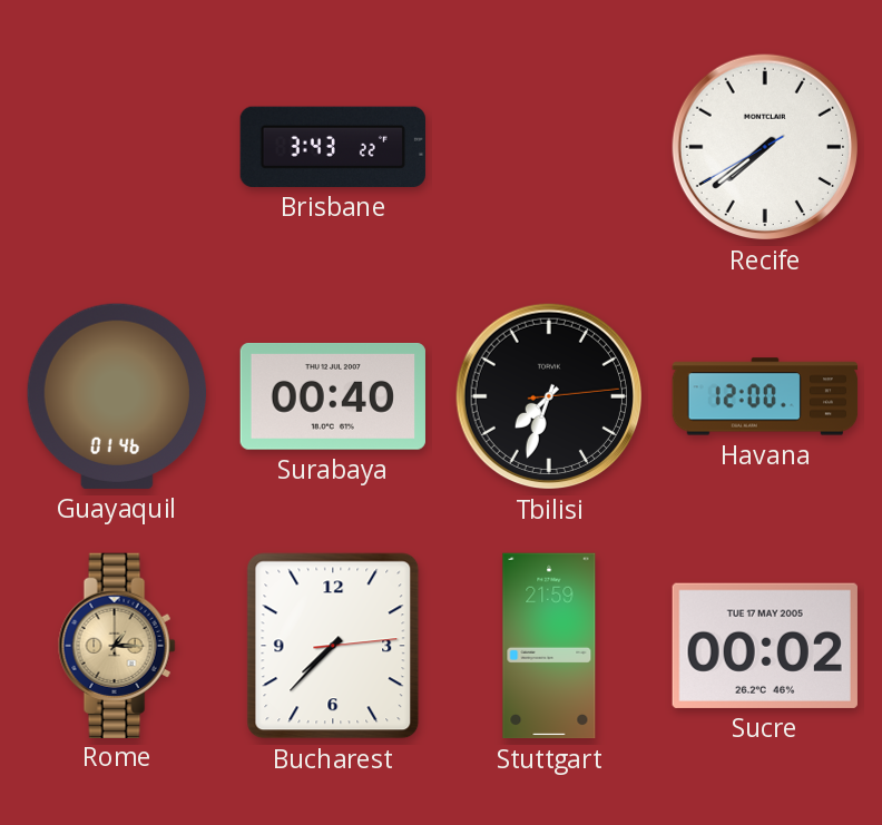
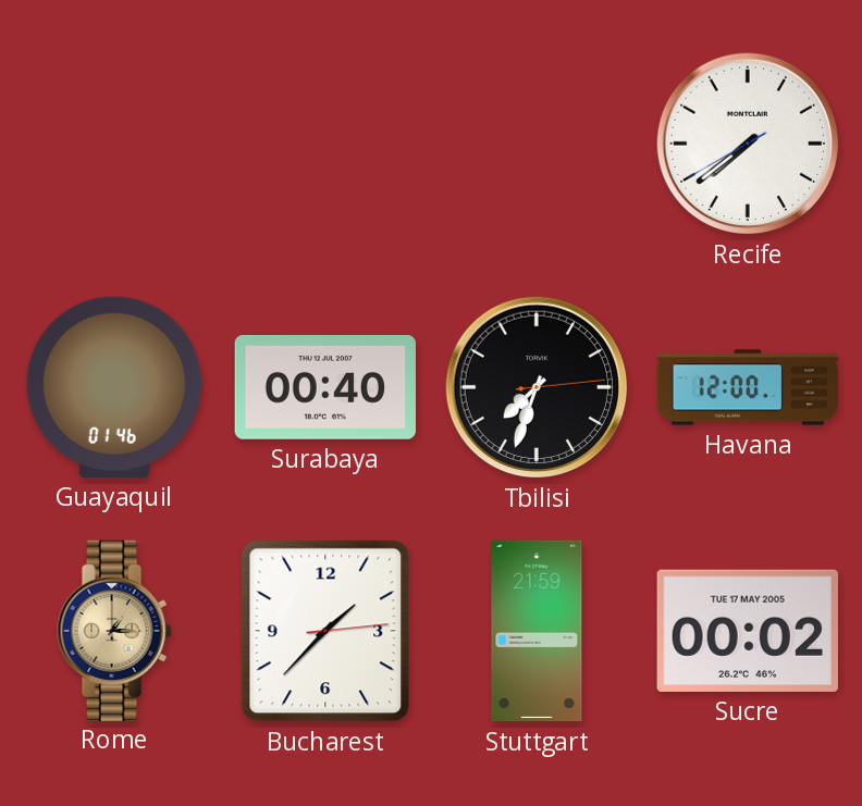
Brisbane: 3:43 -> none
Bucharest: 7:37 -> 1:37
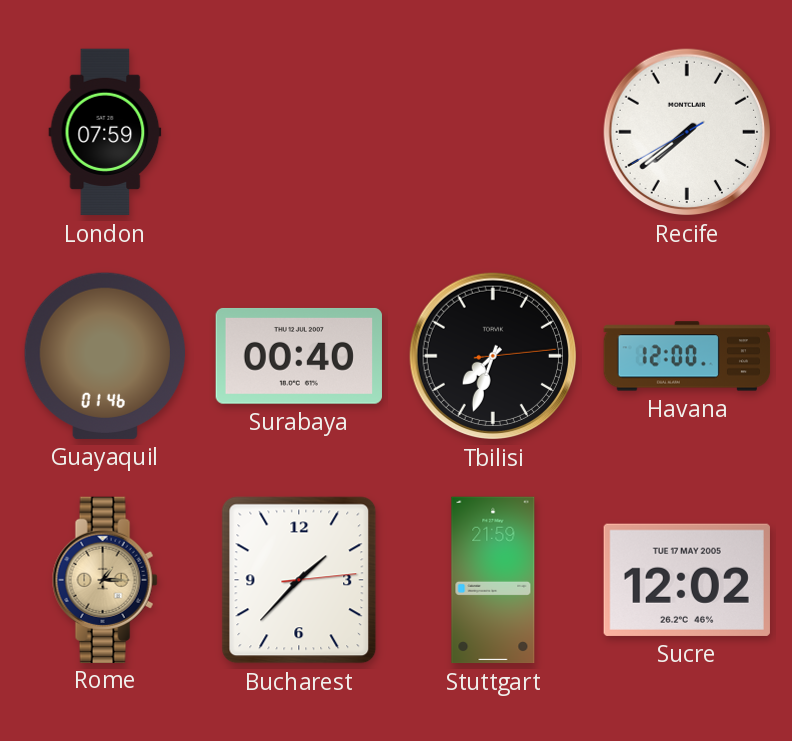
London: none -> 07:59
Sucre: 00:02 -> 12:02
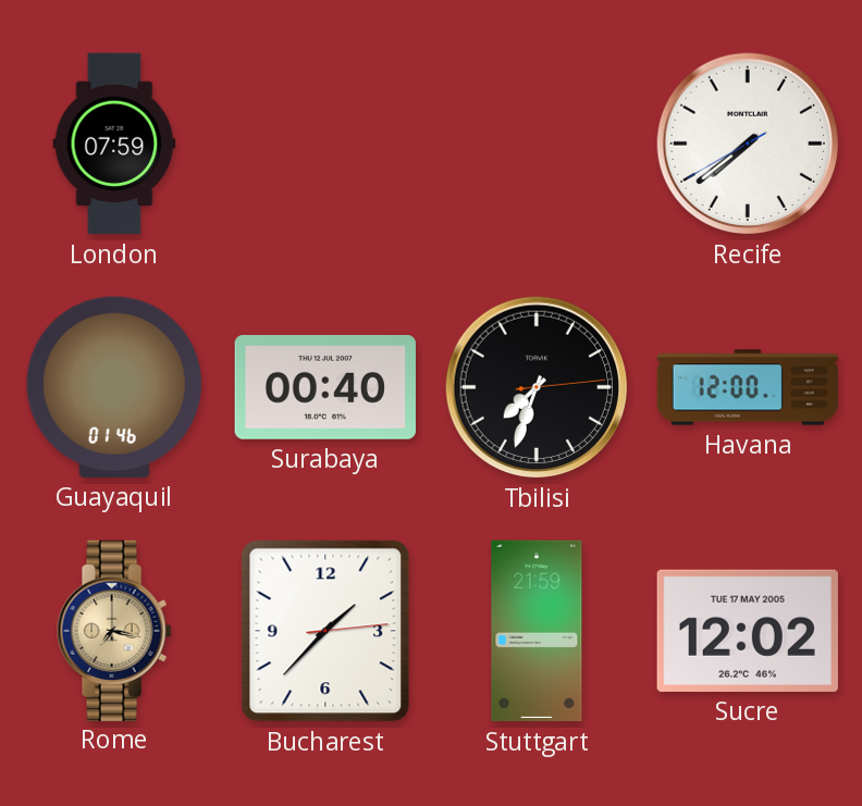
Rome: 1:15 -> 7:17
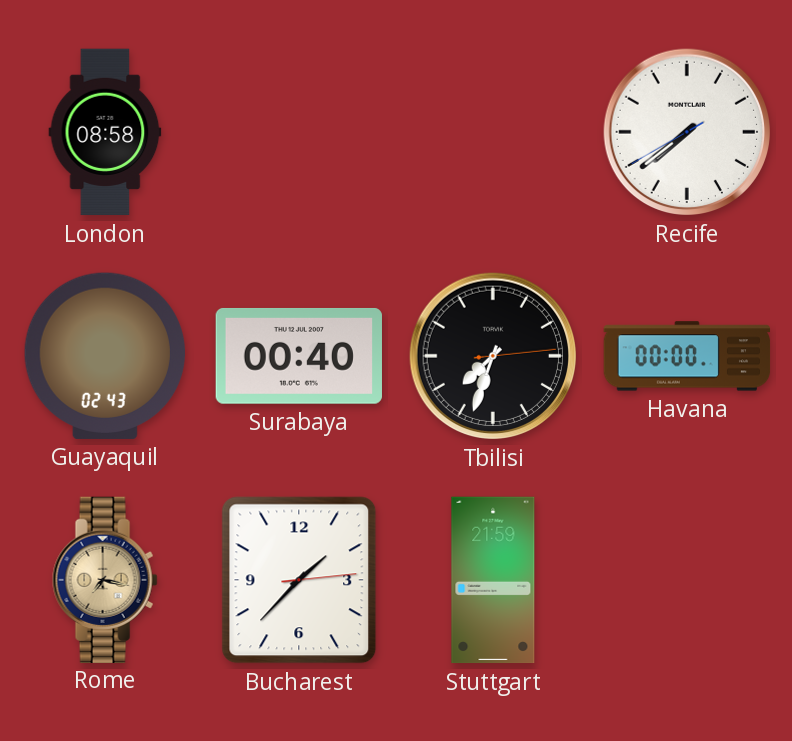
London: 07:59 -> 08:58
Guayaquil: 01:46 -> 02:43
Havana: 12:00 -> 00:00
Sucre: 12:02 -> none
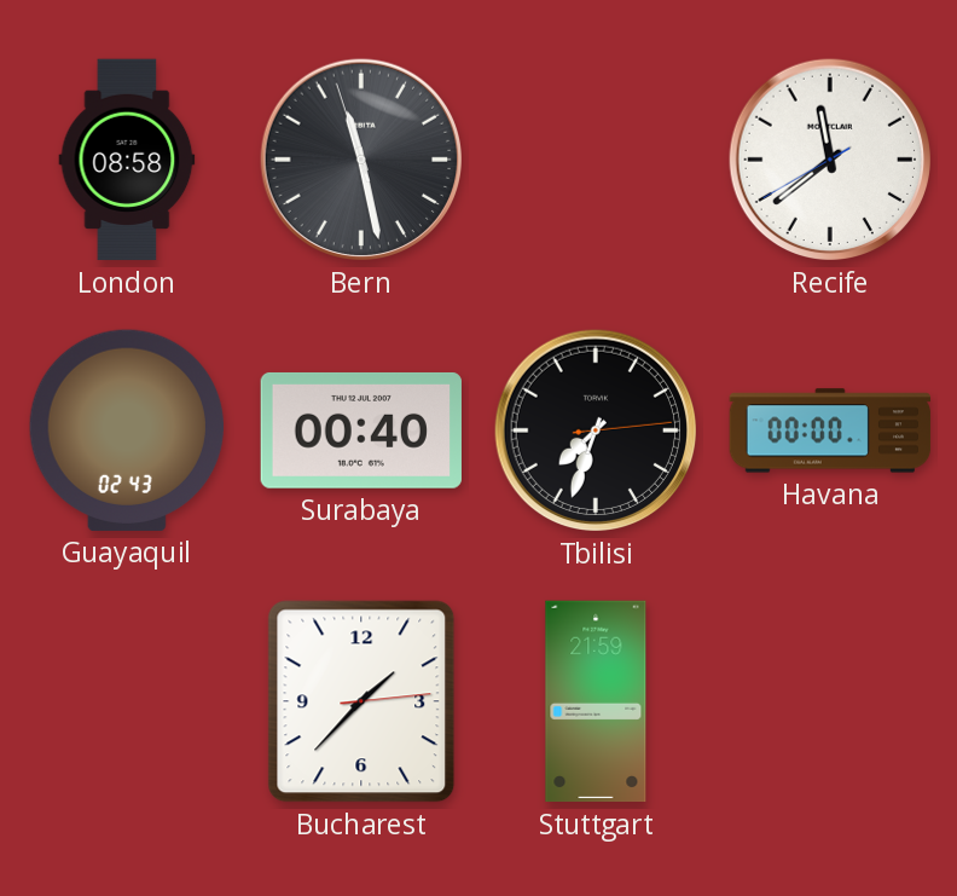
Bern: none -> 11:27
Recife: 7:38 -> 11:38
Rome: 7:17 -> none
